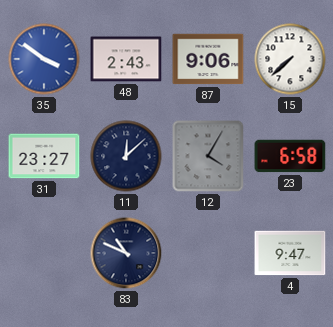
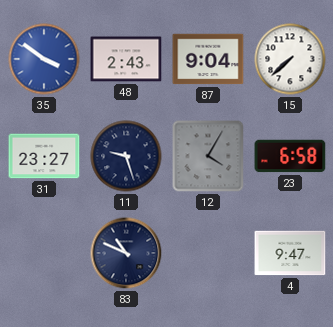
87: 9:06 -> 9:04
11: 12:08 -> 9:27
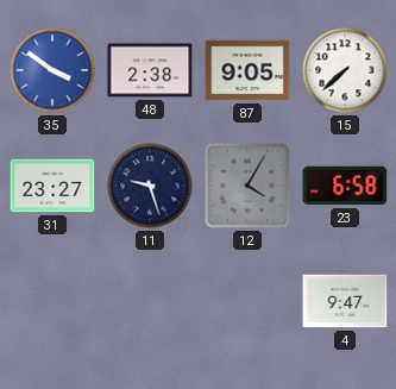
48: 2:43 -> 2:38
87: 9:04 -> 9:05
83: 10:49 -> none
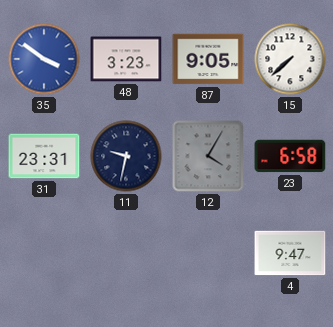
48: 2:38 -> 3:23
31: 23:27 -> 23:31
11: 9:27 -> 9:32
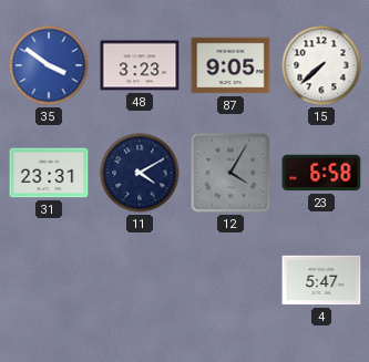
11: 9:32 -> 4:10
4: 9:47 -> 5:47
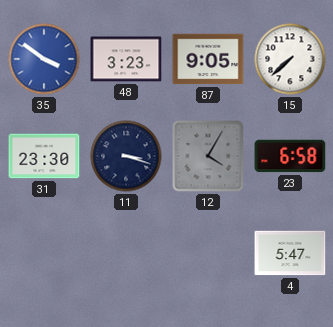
31: 23:31 -> 23:30
11: 4:10 -> 3:18
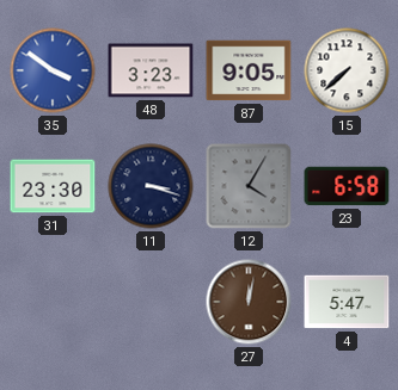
27: none -> 12:02
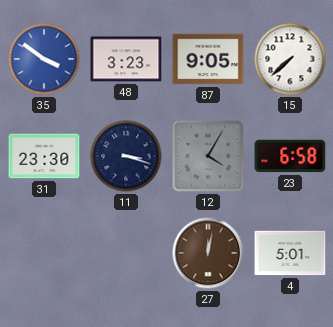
4: 5:47 -> 5:01
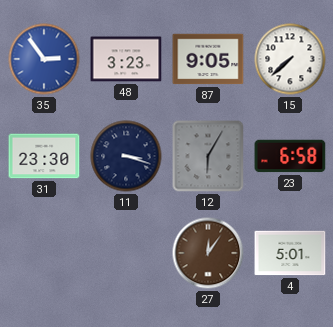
35: 3:51 -> 2:54
12: 4:05 -> 6:05
27: 12:02 -> 12:06
